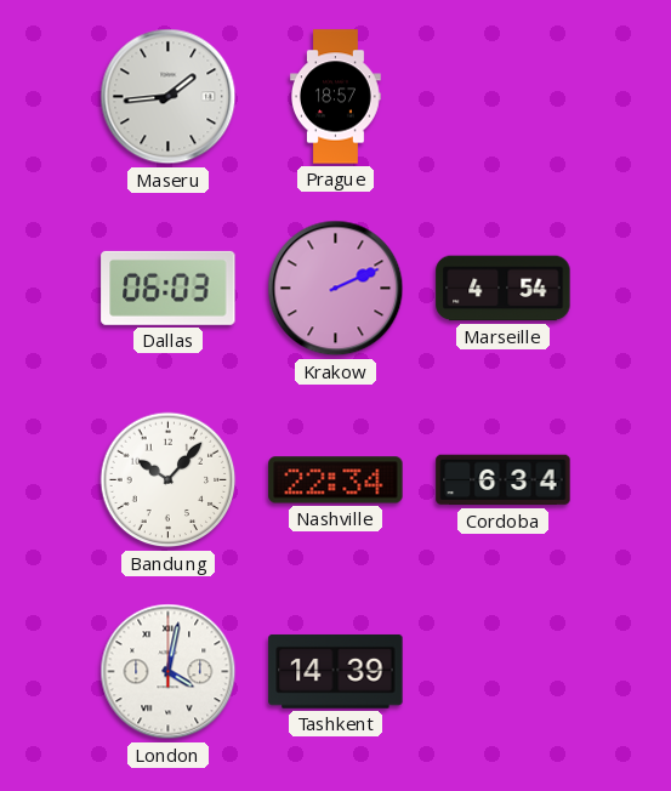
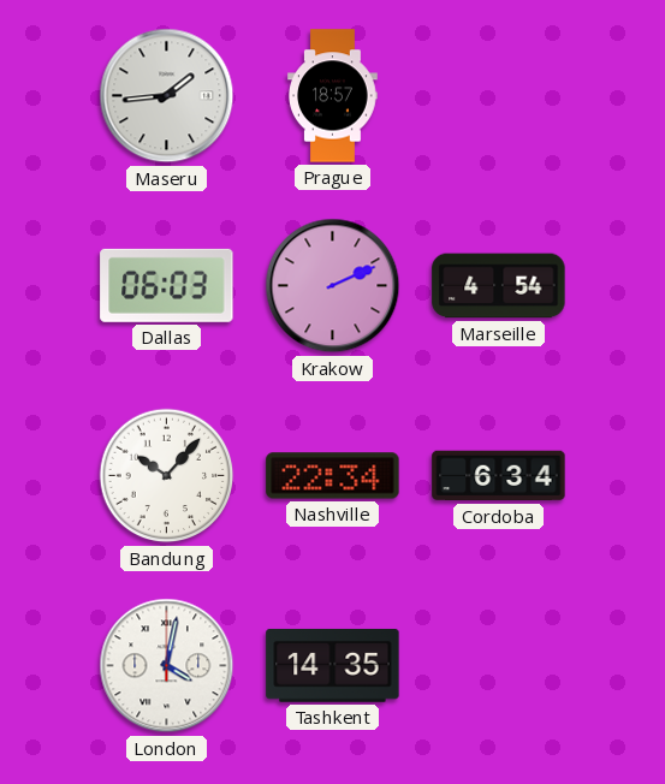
Tashkent: 14:39 -> 14:35
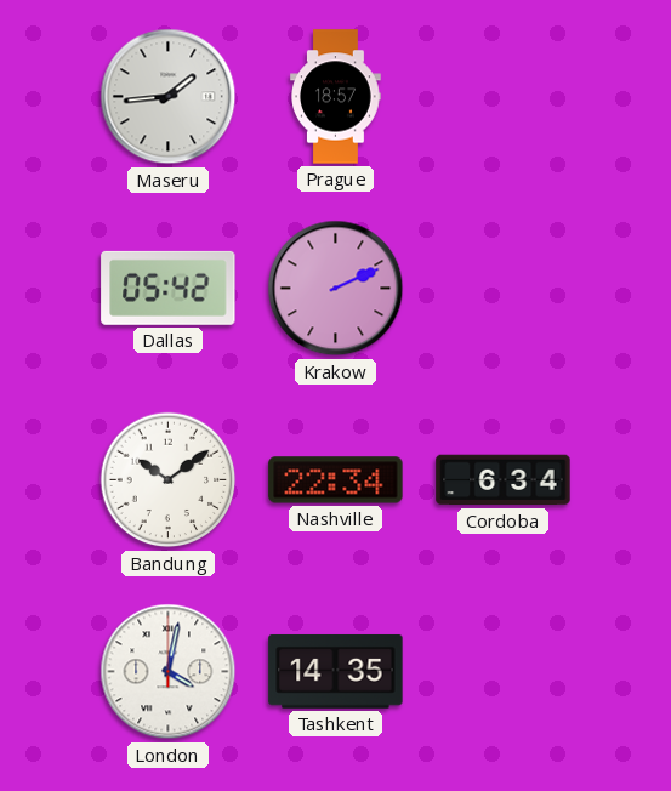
Dallas: 06:03 -> 05:42
Marseille: 4:54 -> none
Bandung: 10:07 -> 10:09
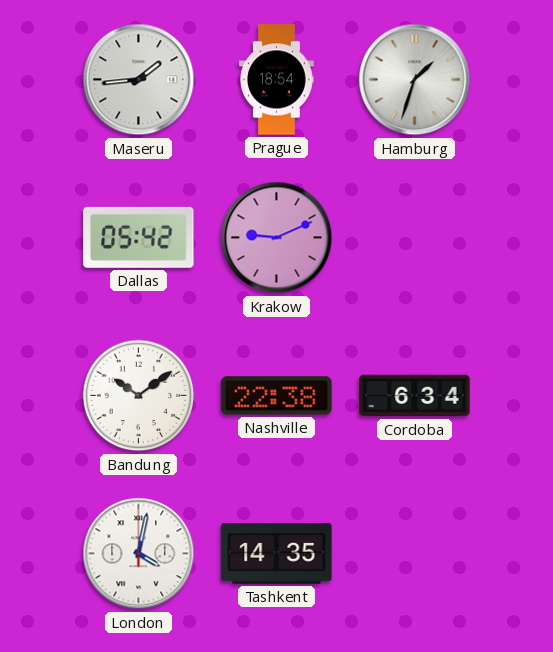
Prague: 18:57 -> 18:54
Hamburg: none -> 1:33
Krakow: 2:11 -> 9:11
Nashville: 22:34 -> 22:38
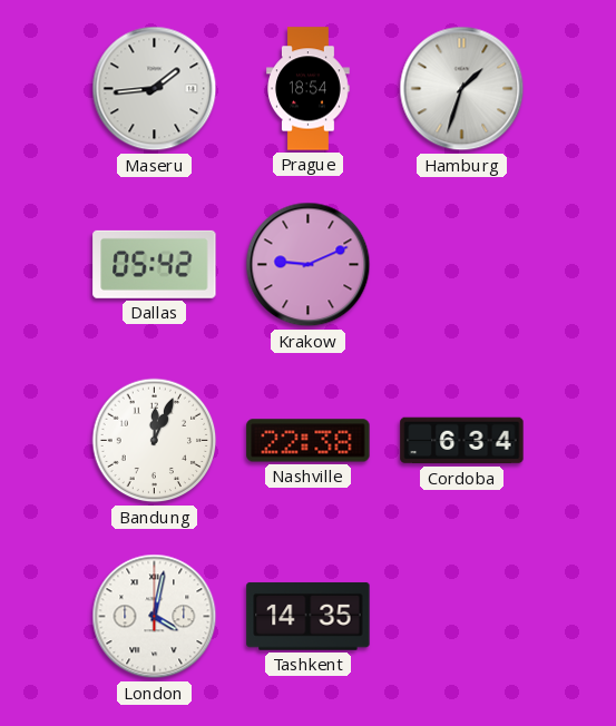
Bandung: 10:09 -> 12:04
